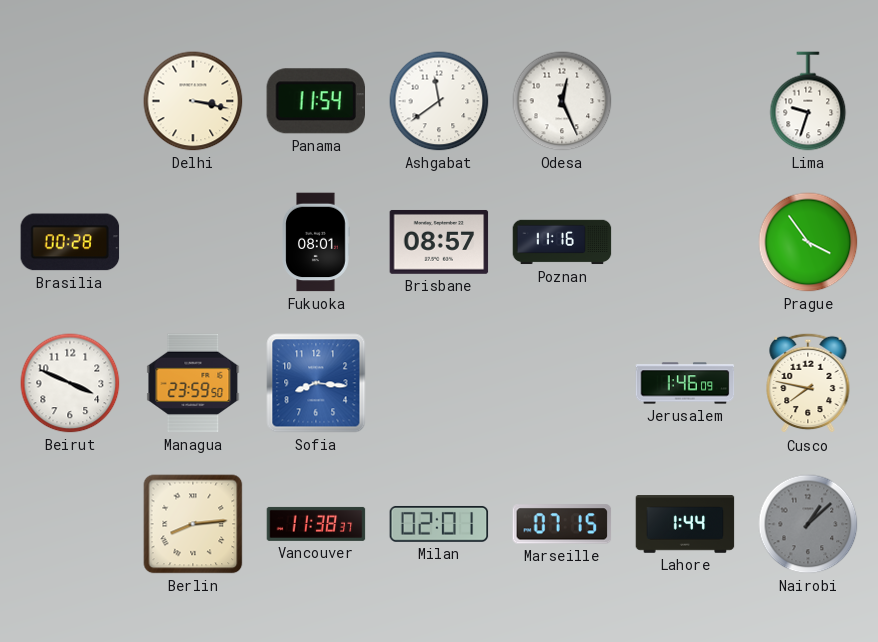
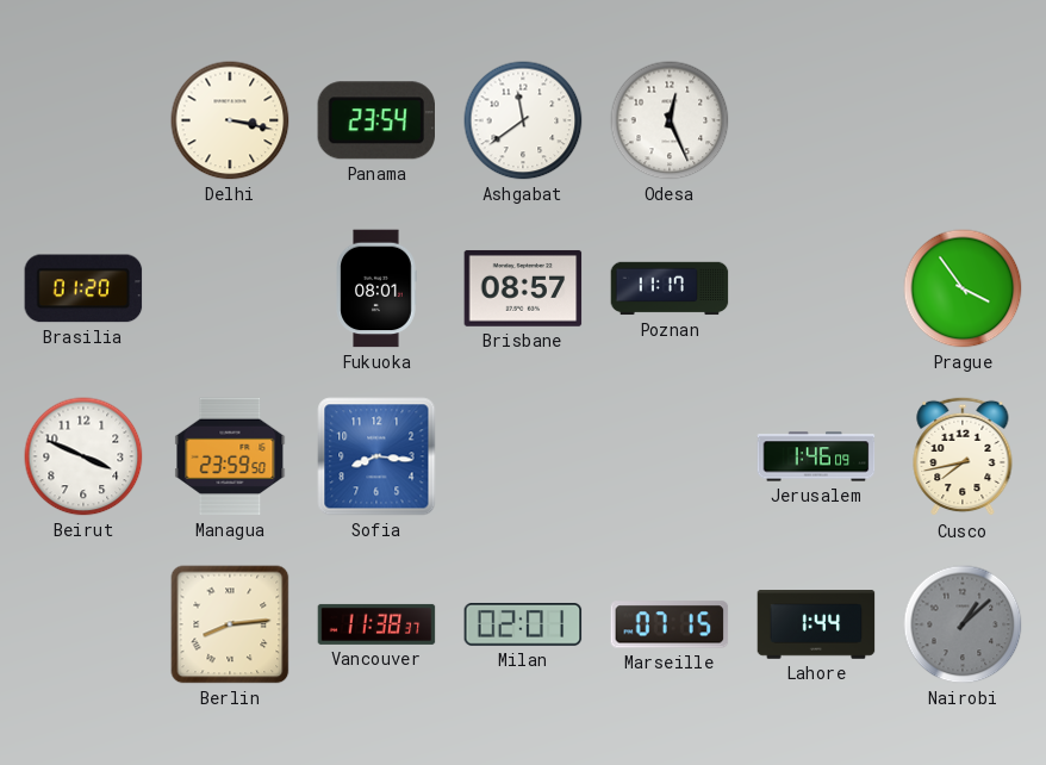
Panama: 11:54 -> 23:54
Lima: 9:33 -> none
Brasilia: 00:28 -> 01:20
Poznan: 11:16 -> 11:17
Cusco: 7:47 -> 7:43
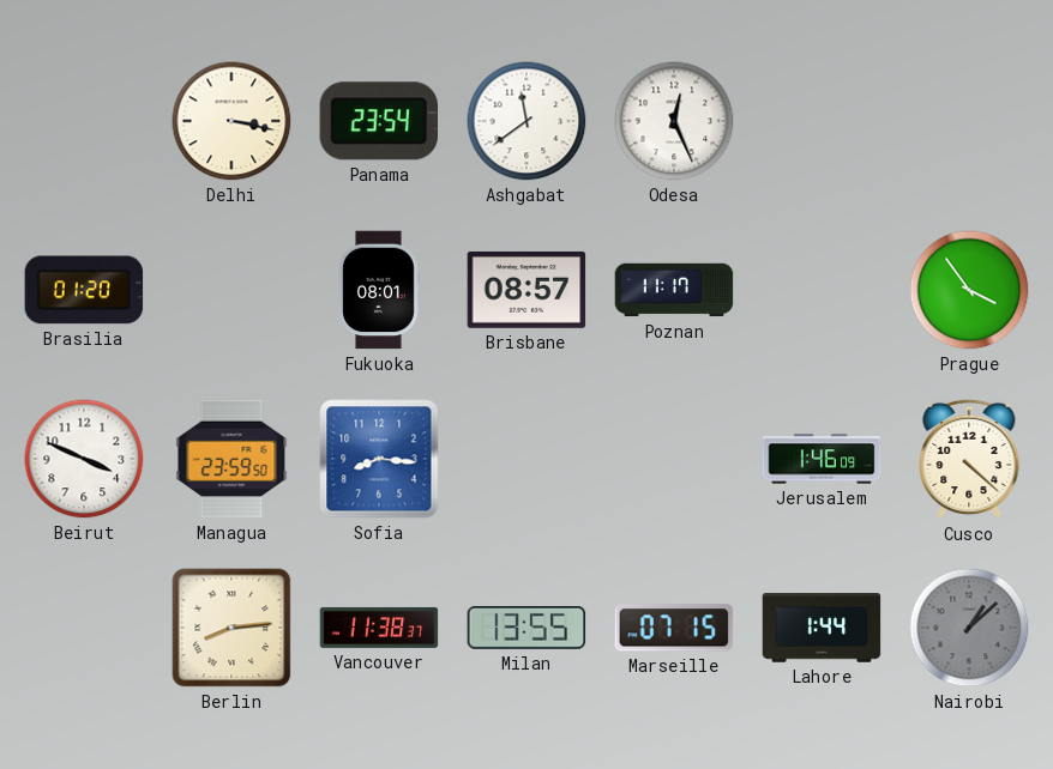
Cusco: 7:43 -> 4:22
Milan: 02:01 -> 13:55
